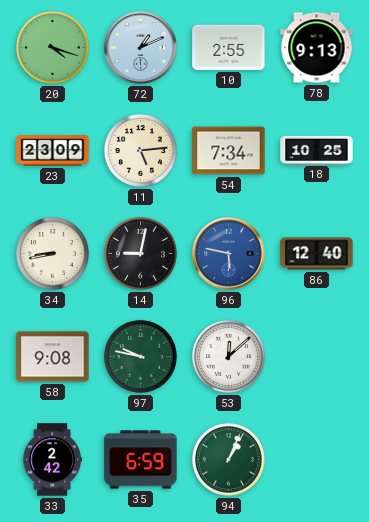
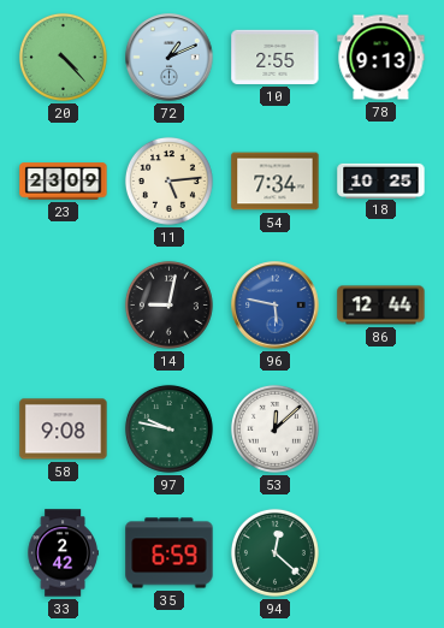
20: 4:18 -> 4:23
34: 8:43 -> none
86: 12:40 -> 12:44
94: 1:04 -> 12:22
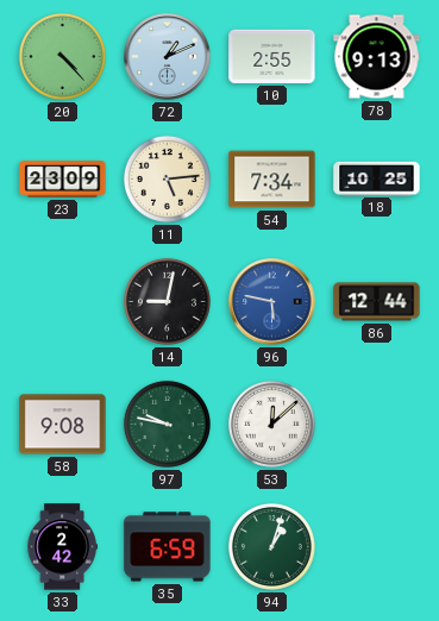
94: 12:22 -> 1:03
